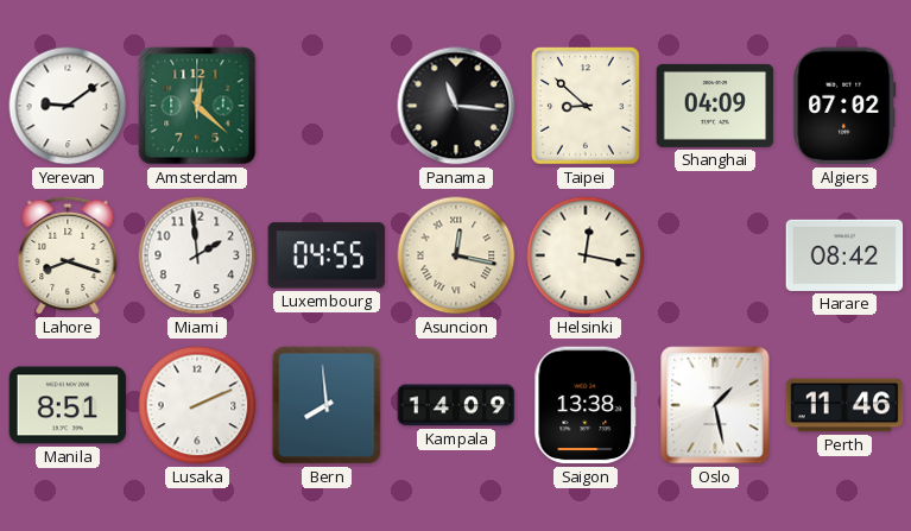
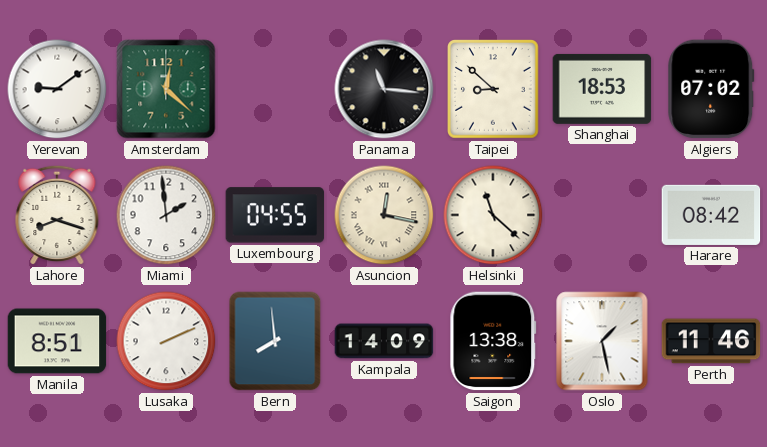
Shanghai: 04:09 -> 18:53
Helsinki: 12:17 -> 11:22
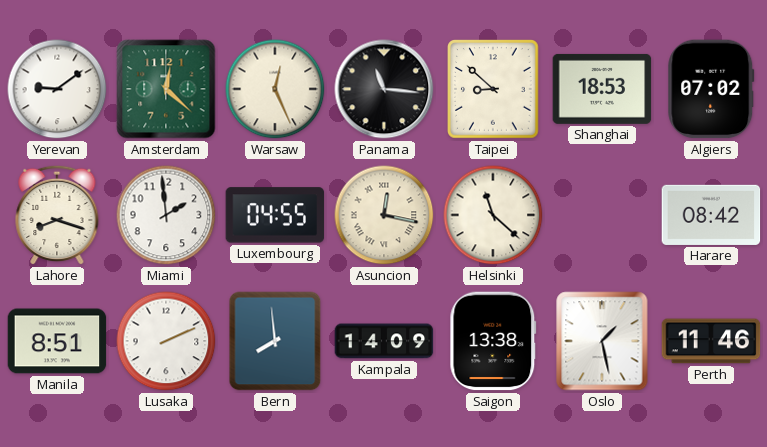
Warsaw: none -> 12:26
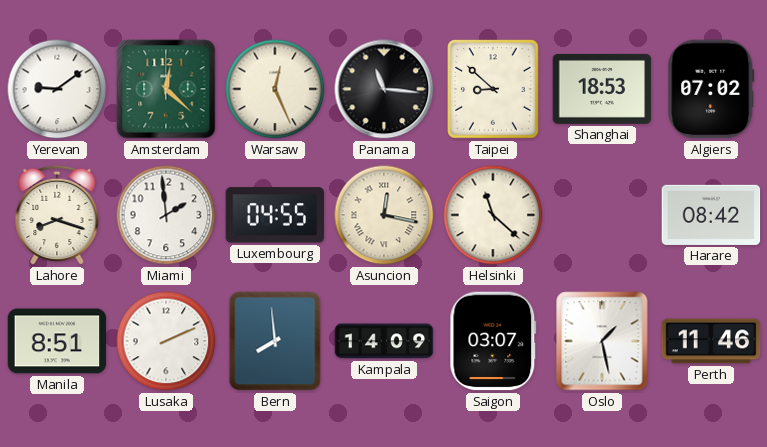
Saigon: 13:38 -> 03:07
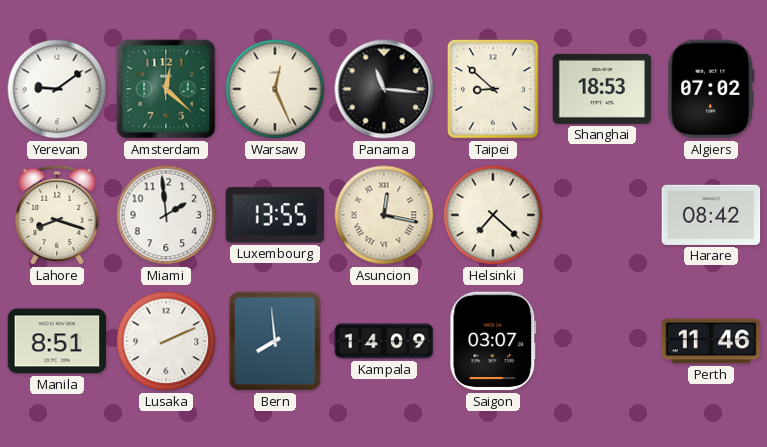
Luxembourg: 04:55 -> 13:55
Helsinki: 11:22 -> 7:22
Oslo: 1:28 -> none
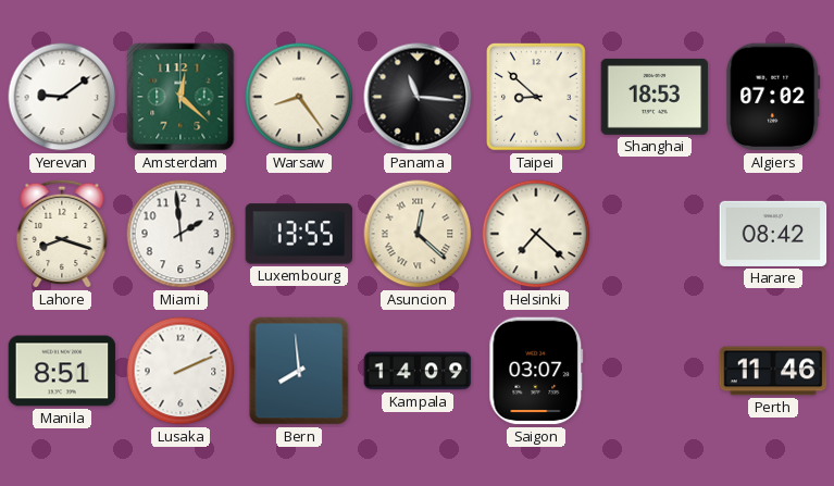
Warsaw: 12:26 -> 8:24
Asuncion: 12:17 -> 12:22
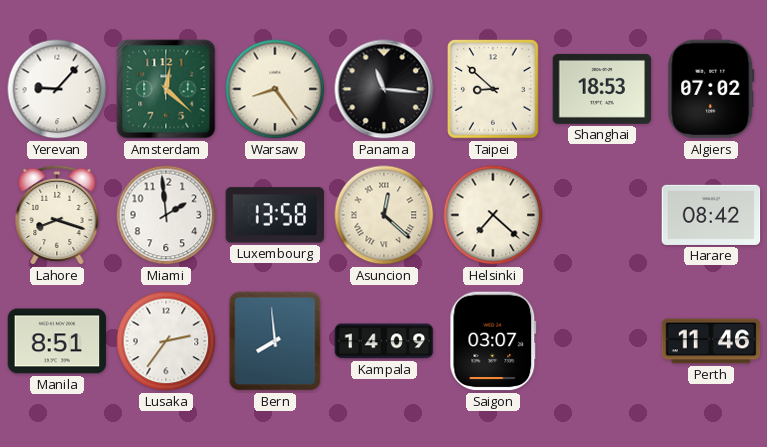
Yerevan: 9:09 -> 9:07
Luxembourg: 13:55 -> 13:58
Lusaka: 2:11 -> 2:36
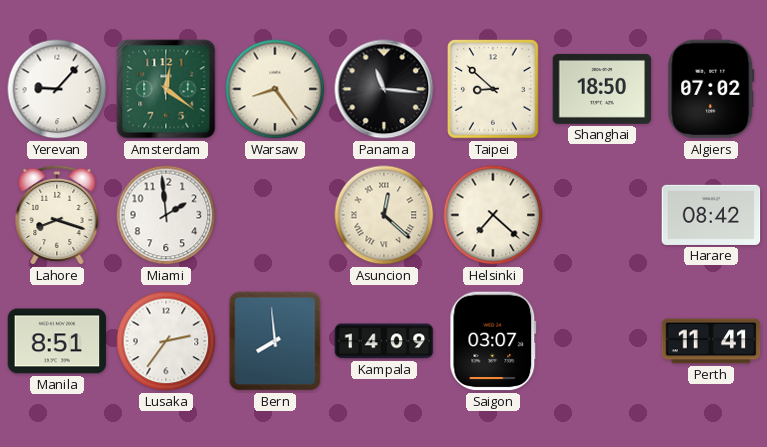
Amsterdam: 12:22 -> 12:21
Shanghai: 18:53 -> 18:50
Luxembourg: 13:58 -> none
Perth: 11:46 -> 11:41
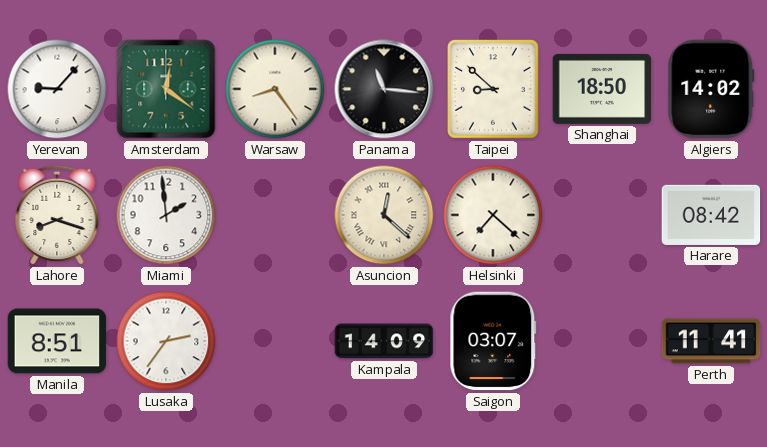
Algiers: 07:02 -> 14:02
Bern: 7:59 -> none
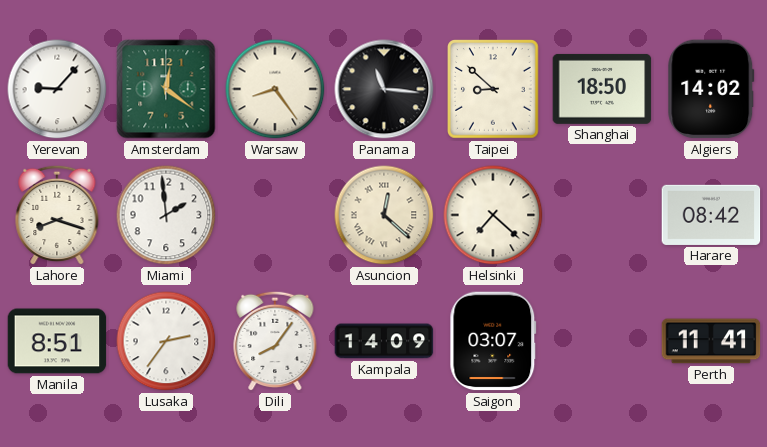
Dili: none -> 8:06
